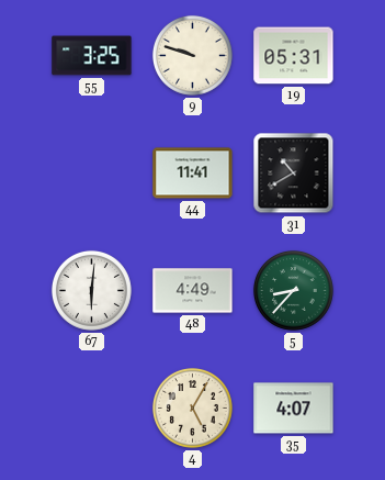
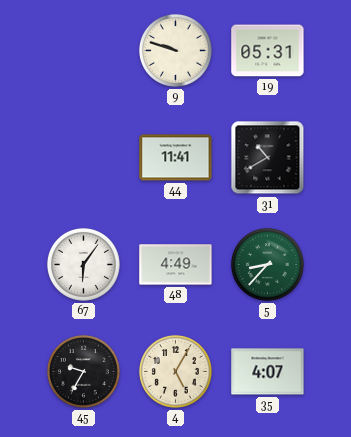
55: 3:25 -> none
67: 6:01 -> 6:06
45: none -> 9:35
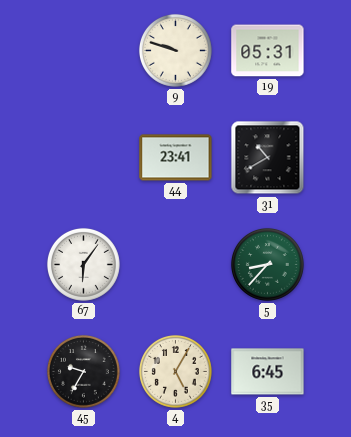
44: 11:41 -> 23:41
48: 4:49 -> none
35: 4:07 -> 6:45
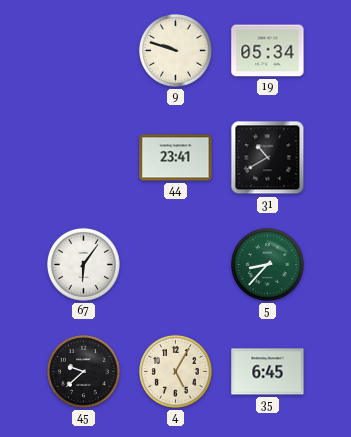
19: 05:31 -> 05:34
45: 9:35 -> 9:38
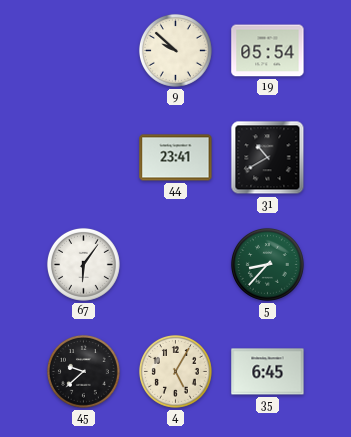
9: 9:48 -> 9:52
19: 05:34 -> 05:54
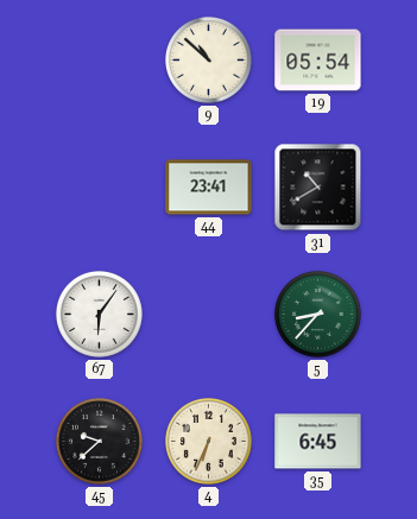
9: 9:52 -> 10:52
4: 5:05 -> 6:34
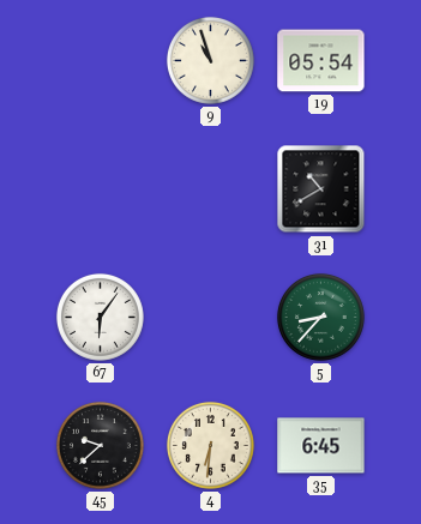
9: 10:52 -> 10:57
44: 23:41 -> none
4: 6:34 -> 6:31
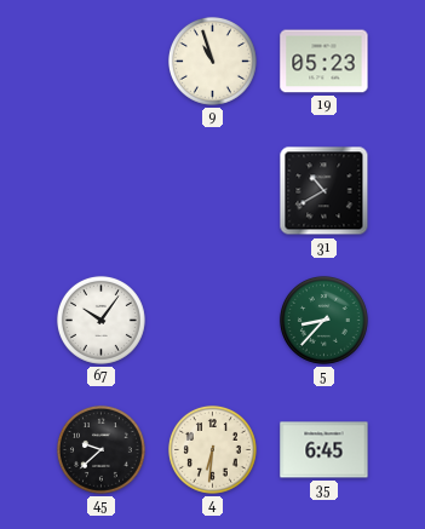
19: 05:54 -> 05:23
67: 6:06 -> 10:06
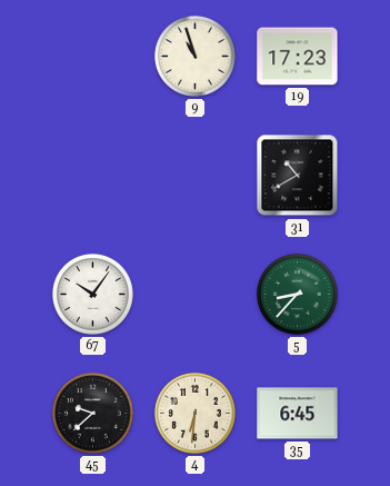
19: 05:23 -> 17:23
